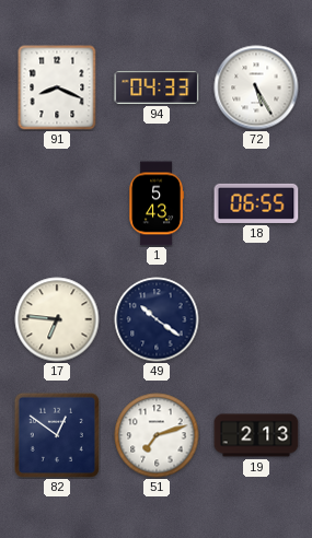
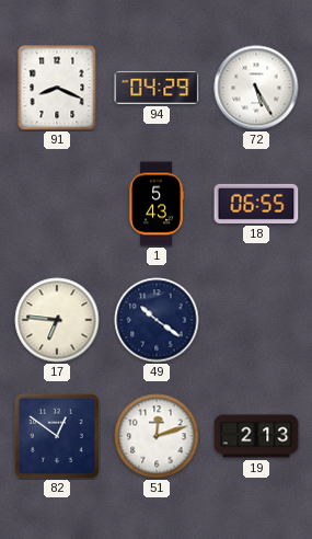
94: 04:33 -> 04:29
51: 7:12 -> 12:12
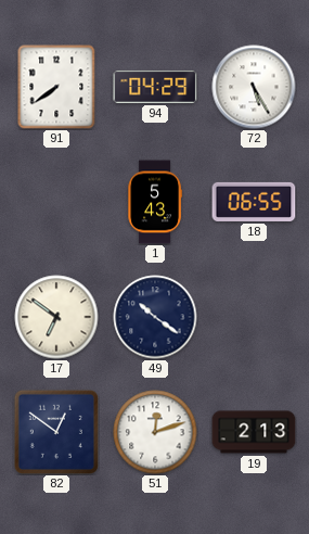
91: 8:19 -> 7:39
17: 6:46 -> 6:51
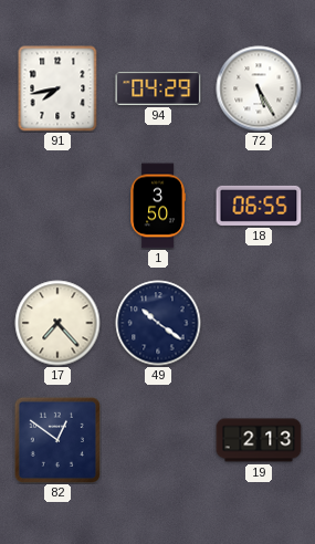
91: 7:39 -> 7:43
1: 5:43 -> 3:50
17: 6:51 -> 7:23
51: 12:12 -> none
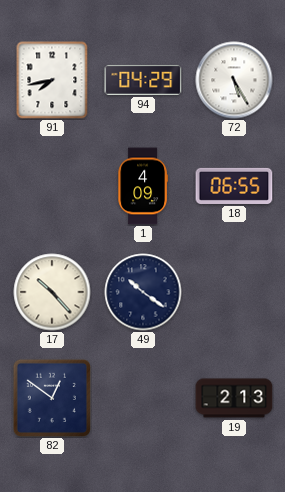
1: 3:50 -> 4:09
17: 7:23 -> 10:23
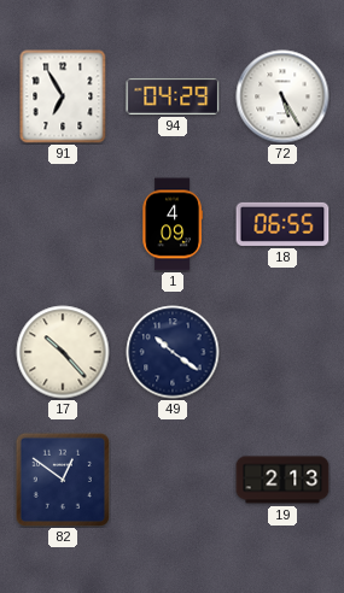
91: 7:43 -> 6:55
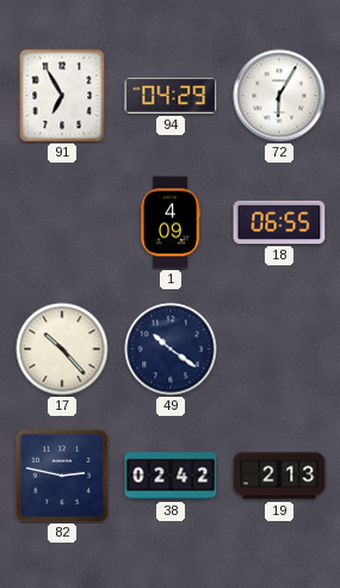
72: 5:25 -> 6:05
82: 12:51 -> 2:47
38: none -> 02:42
